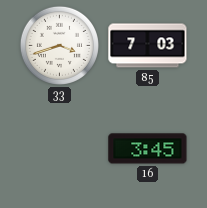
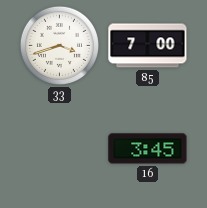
85: 7:03 -> 7:00
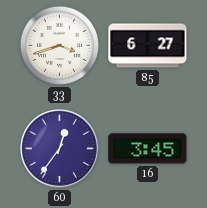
85: 7:00 -> 6:27
60: none -> 12:36
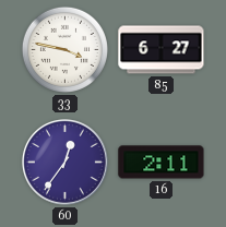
33: 3:42 -> 3:47
16: 3:45 -> 2:11
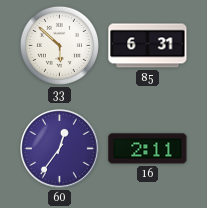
33: 3:47 -> 5:52
85: 6:27 -> 6:31
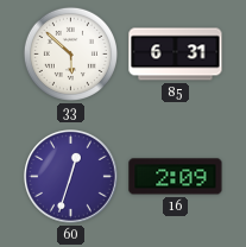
60: 12:36 -> 12:33
16: 2:11 -> 2:09
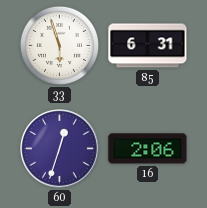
33: 5:52 -> 5:57
16: 2:09 -> 2:06
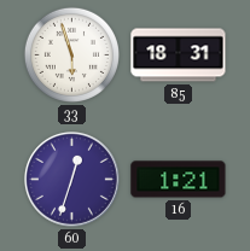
85: 6:31 -> 18:31
16: 2:06 -> 1:21
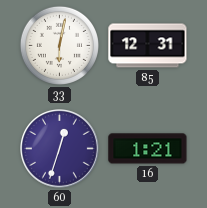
33: 5:57 -> 6:02
85: 18:31 -> 12:31
